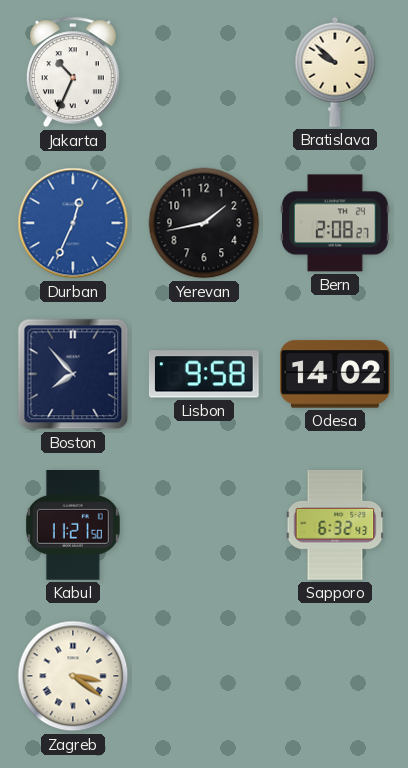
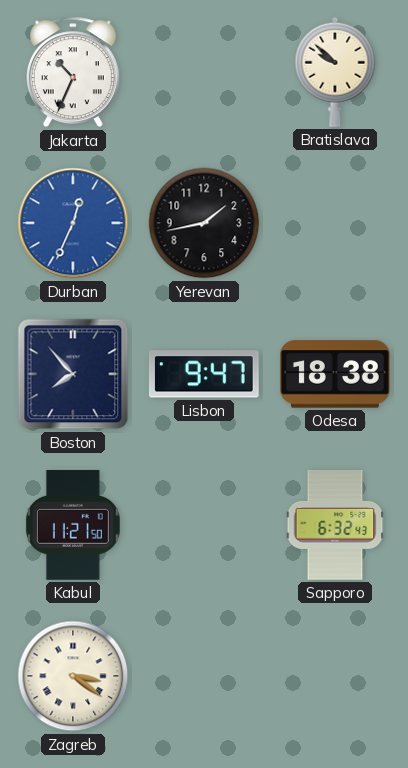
Bern: 2:08 -> none
Lisbon: 9:58 -> 9:47
Odesa: 14:02 -> 18:38
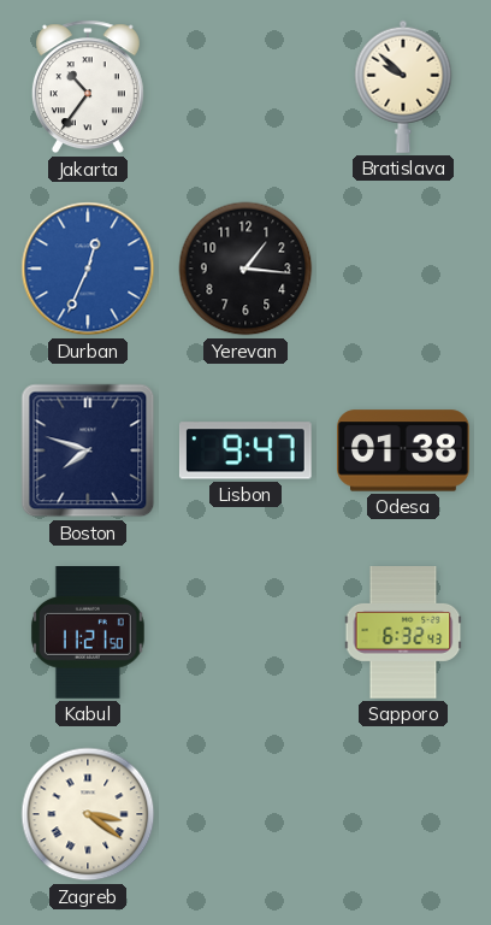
Jakarta: 10:34 -> 10:36
Yerevan: 1:43 -> 1:16
Boston: 7:53 -> 7:48
Odesa: 18:38 -> 01:38
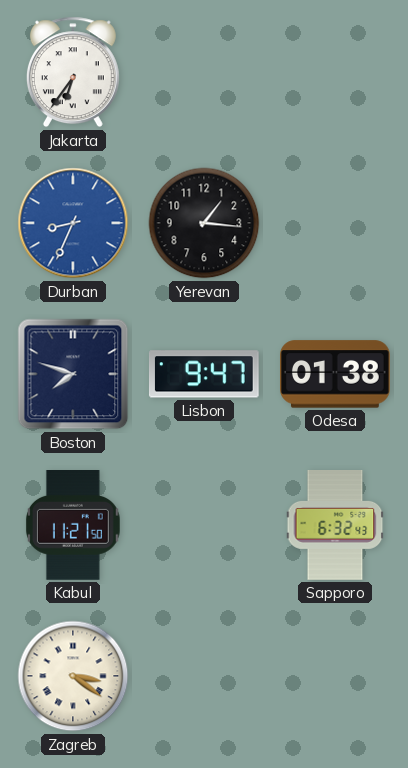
Jakarta: 10:36 -> 6:36
Bratislava: 9:52 -> none
Durban: 12:34 -> 8:34
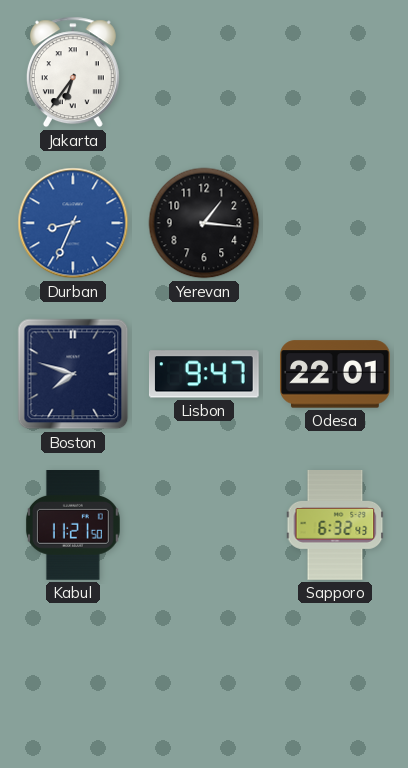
Odesa: 01:38 -> 22:01
Zagreb: 3:21 -> none
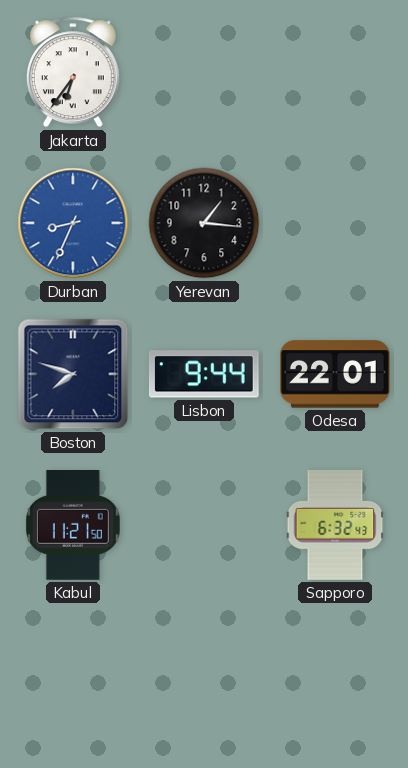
Lisbon: 9:47 -> 9:44
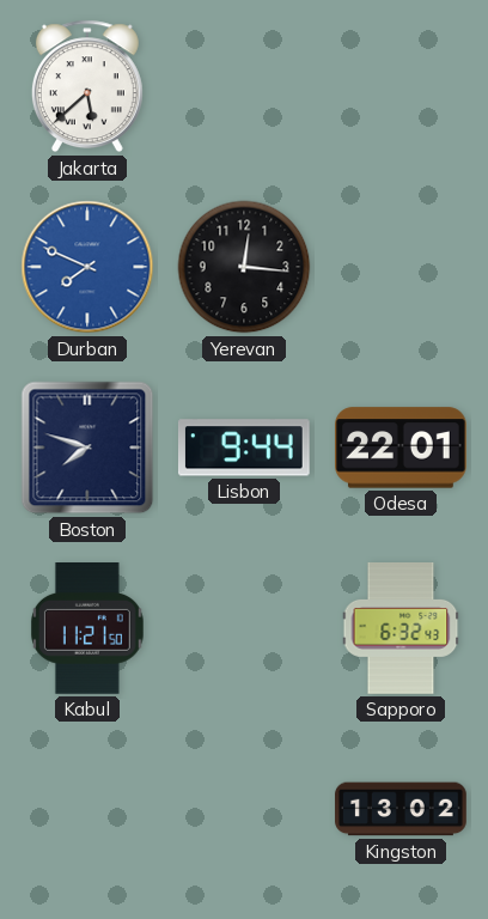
Jakarta: 6:36 -> 5:38
Durban: 8:34 -> 7:49
Yerevan: 1:16 -> 12:16
Kingston: none -> 13:02
